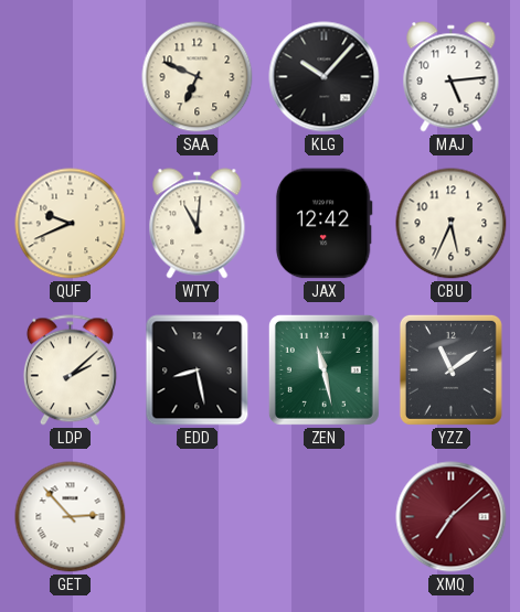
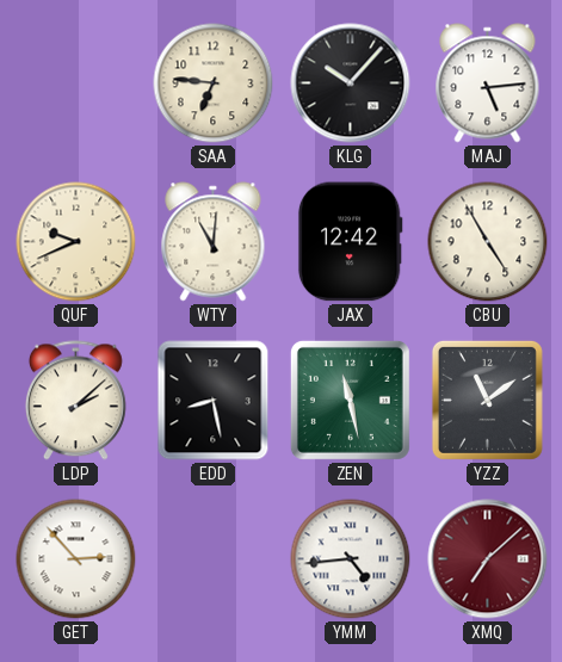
SAA: 6:49 -> 6:46
CBU: 5:34 -> 4:55
YMM: none -> 4:44
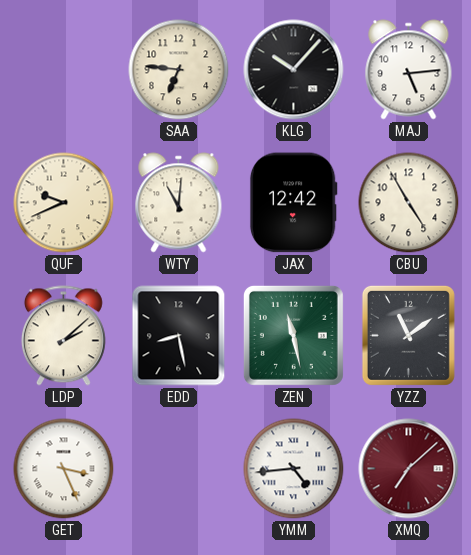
GET: 2:53 -> 3:26
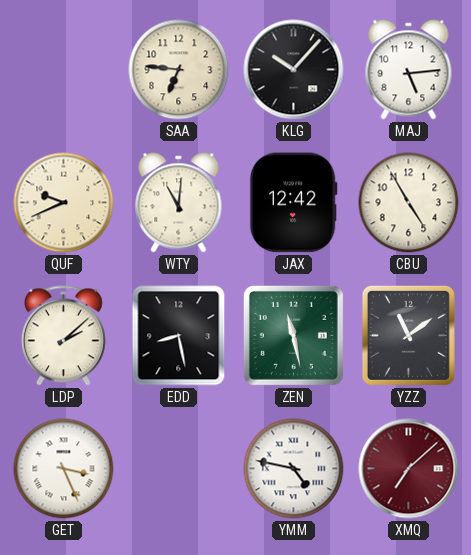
YMM: 4:44 -> 4:47
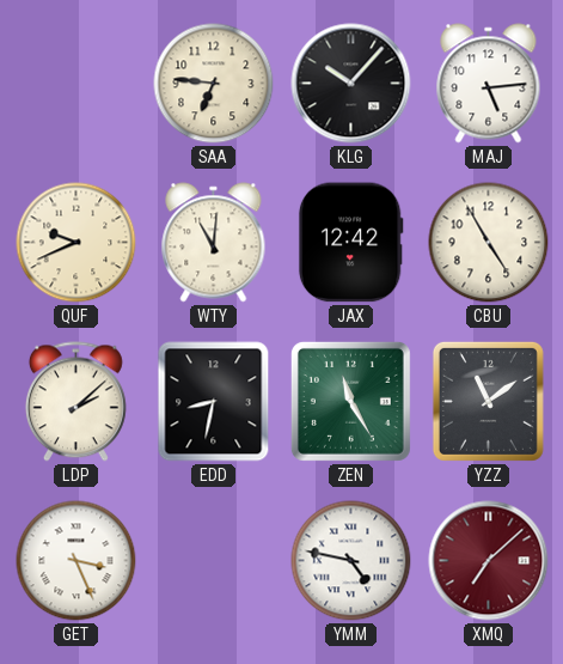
EDD: 8:28 -> 8:32
ZEN: 11:28 -> 11:25
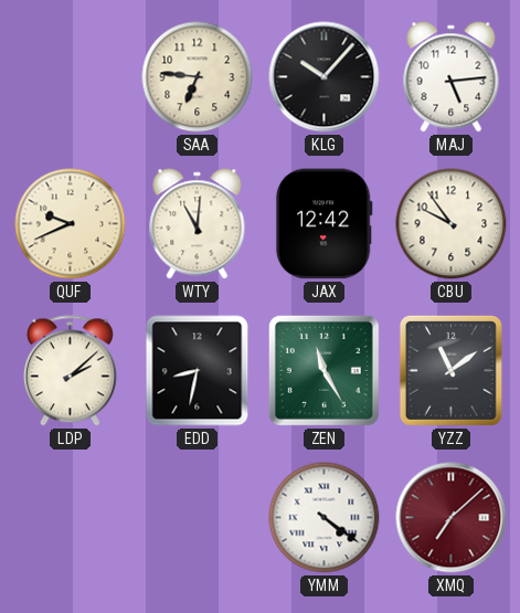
CBU: 4:55 -> 9:54
GET: 3:26 -> none
YMM: 4:47 -> 4:21
